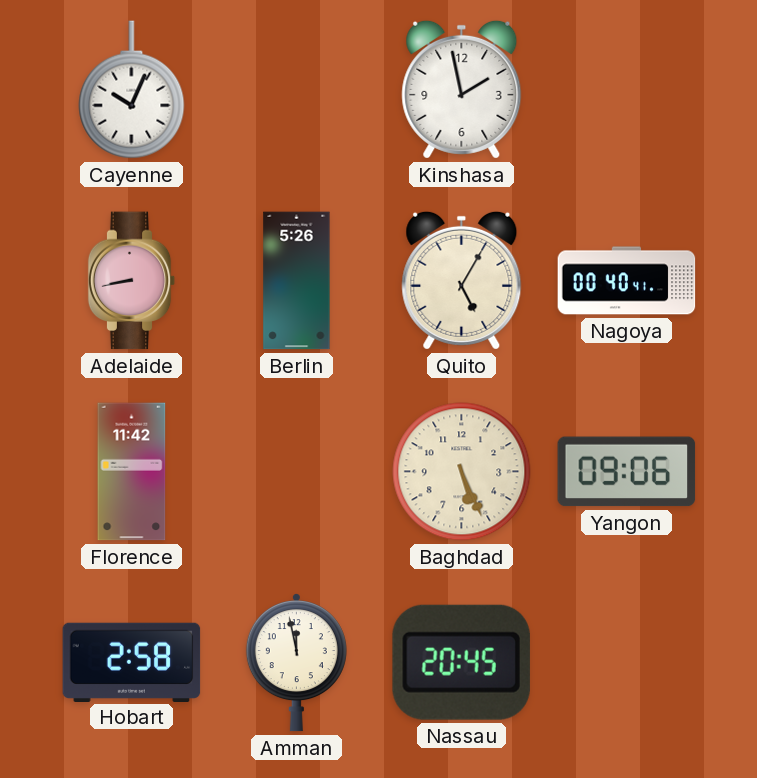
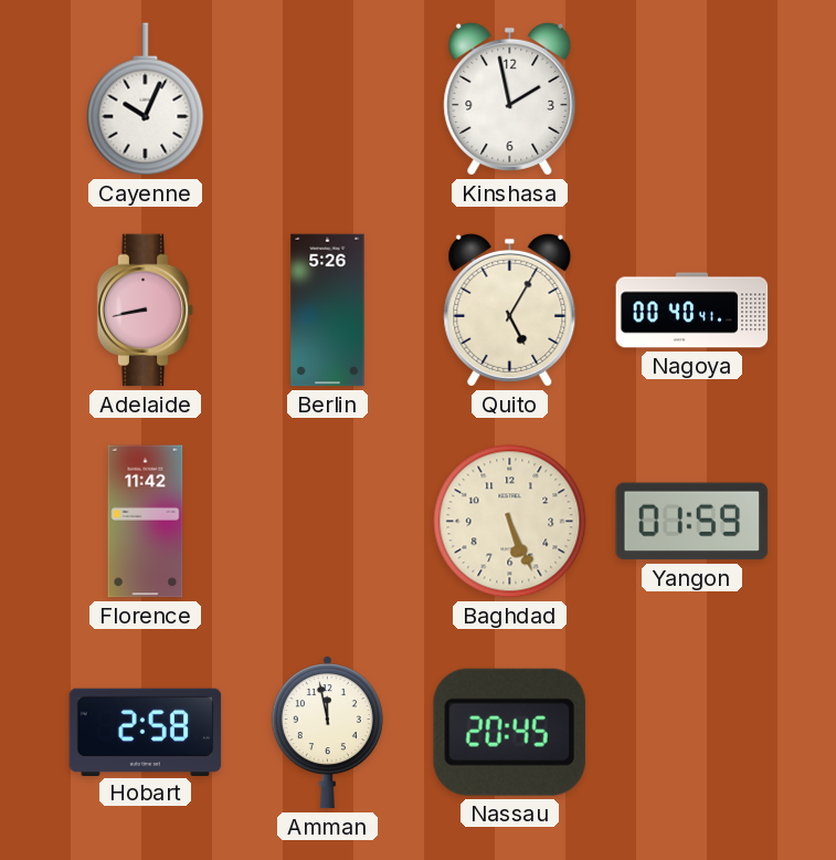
Yangon: 09:06 -> 01:59
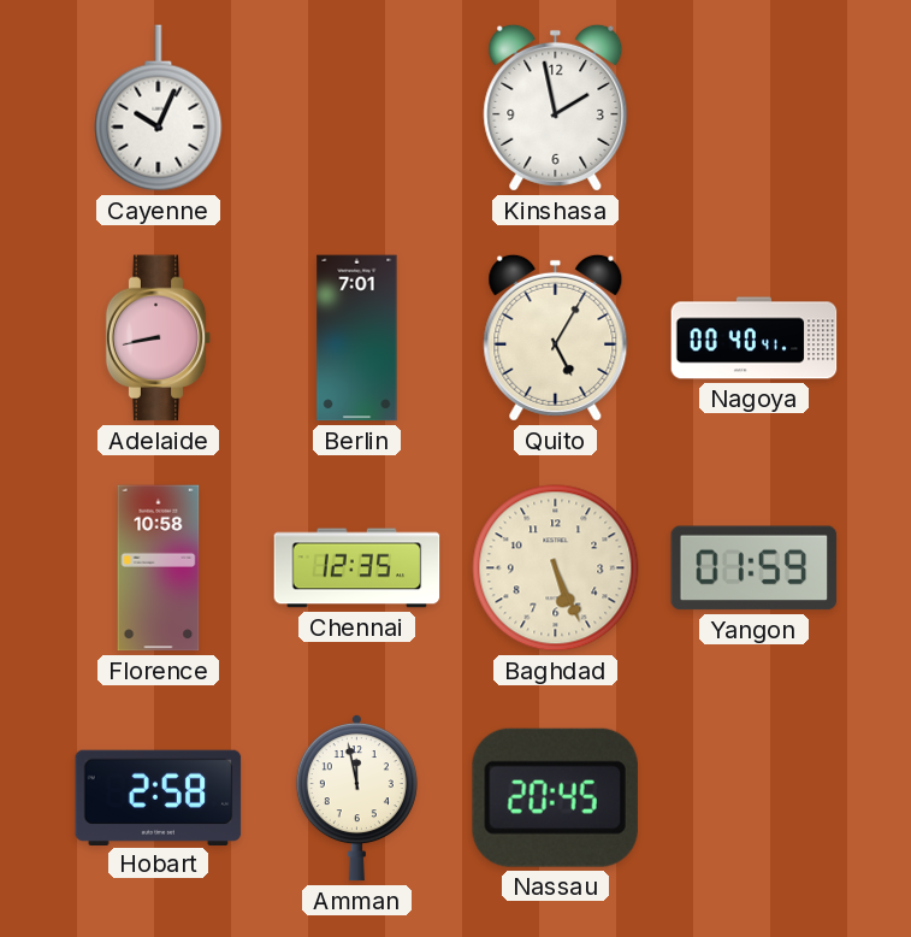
Berlin: 5:26 -> 7:01
Florence: 11:42 -> 10:58
Chennai: none -> 12:35
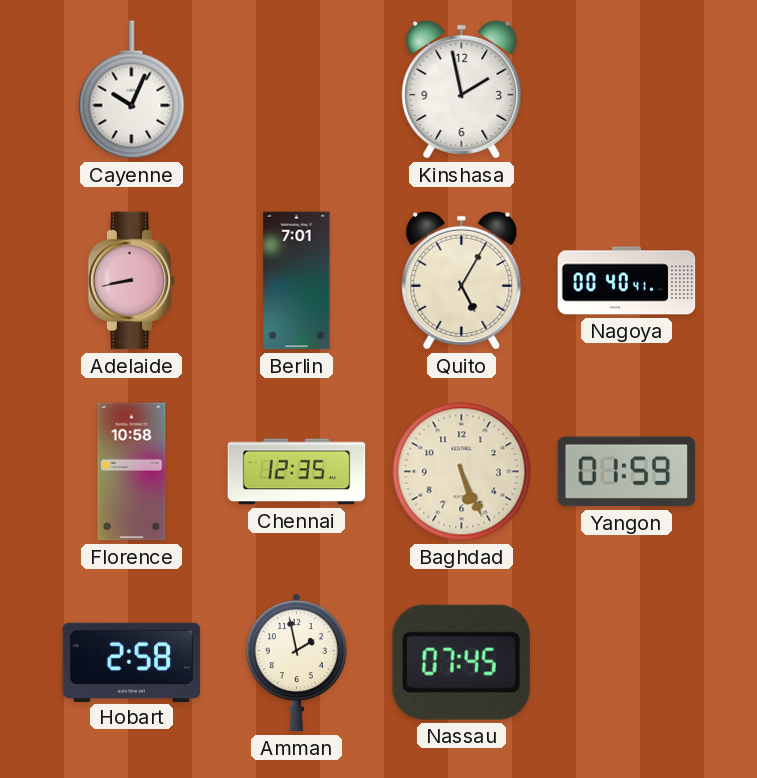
Amman: 11:58 -> 1:58
Nassau: 20:45 -> 07:45
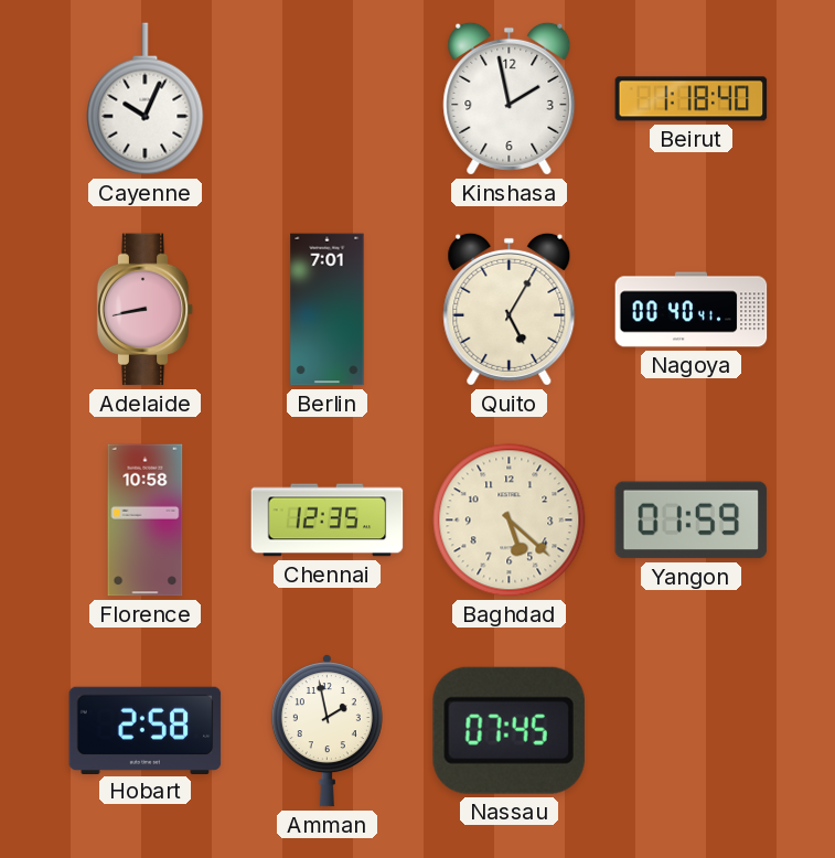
Beirut: none -> 1:18
Baghdad: 5:26 -> 5:22
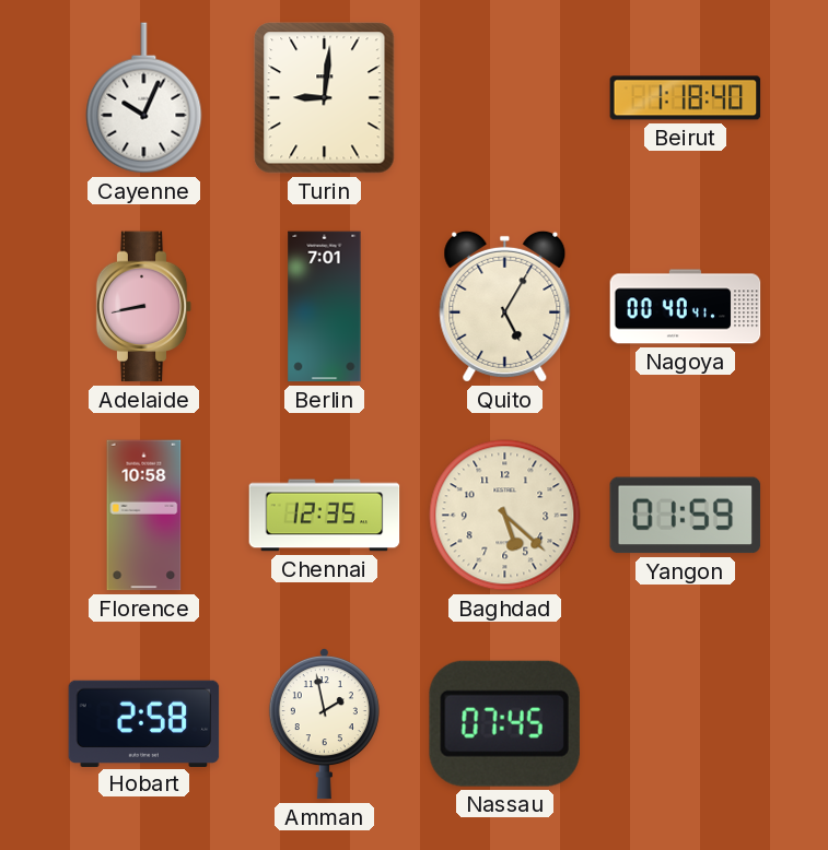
Turin: none -> 9:01
Kinshasa: 1:58 -> none
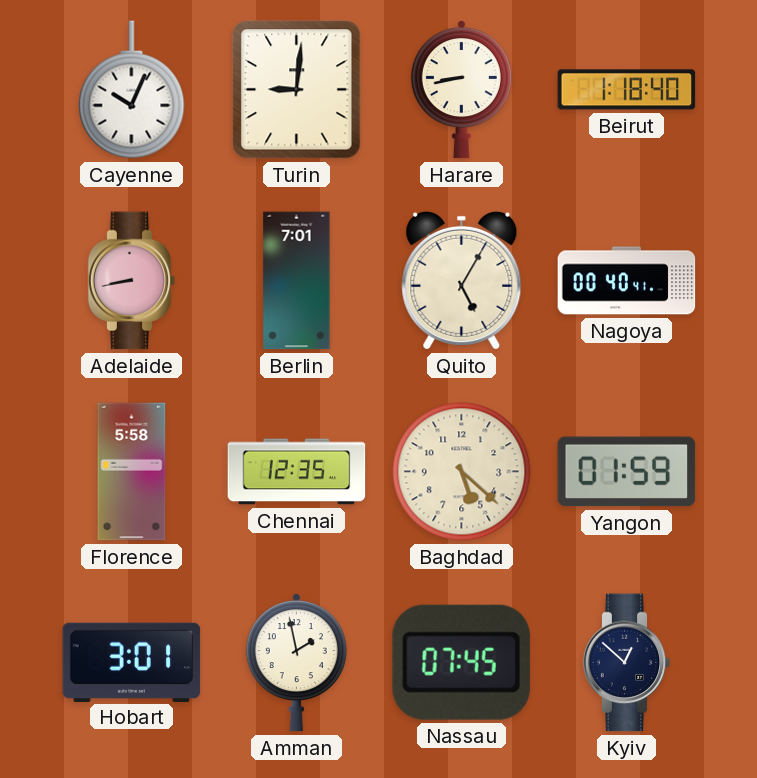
Harare: none -> 8:43
Florence: 10:58 -> 5:58
Hobart: 2:58 -> 3:01
Kyiv: none -> 12:52
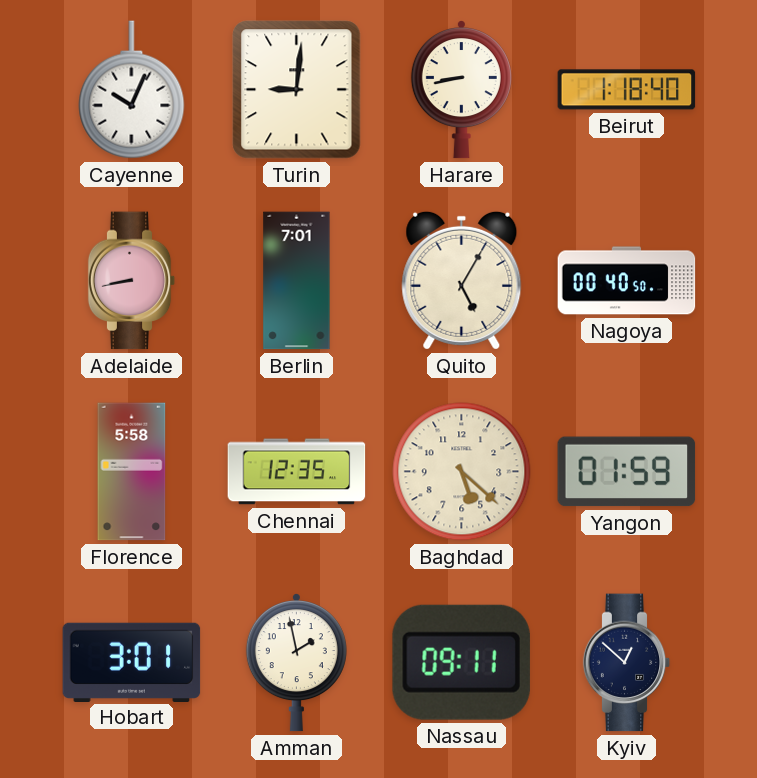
Nagoya: 00:40:41 -> 00:40:50
Nassau: 07:45 -> 09:11
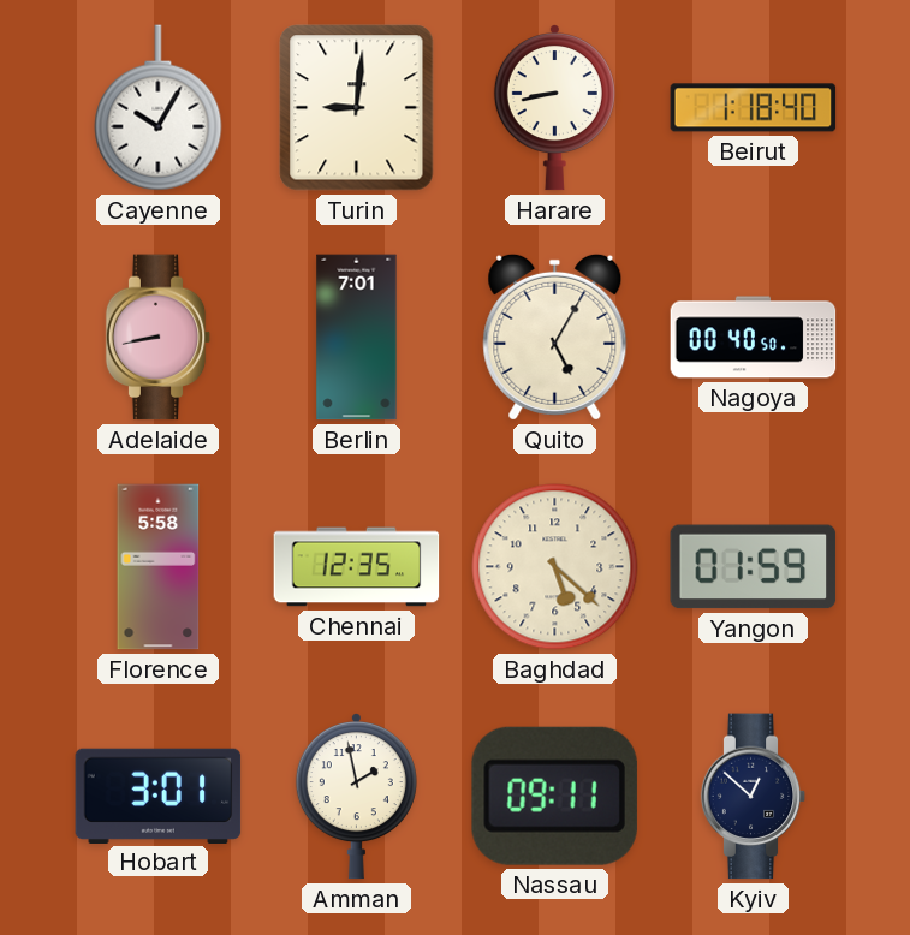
Cayenne: 10:04 -> 10:05
